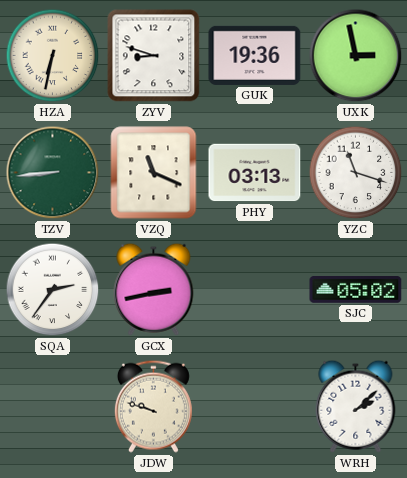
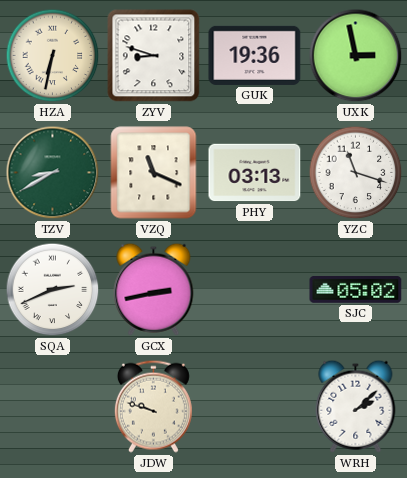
TZV: 8:44 -> 8:40
SQA: 2:36 -> 2:41
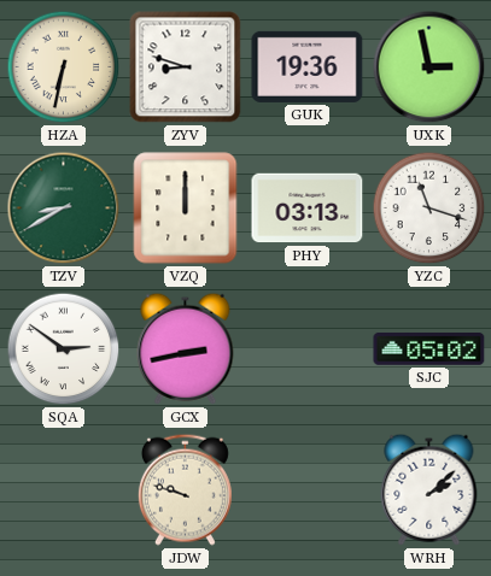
VZQ: 11:19 -> 12:00
SQA: 2:41 -> 2:51
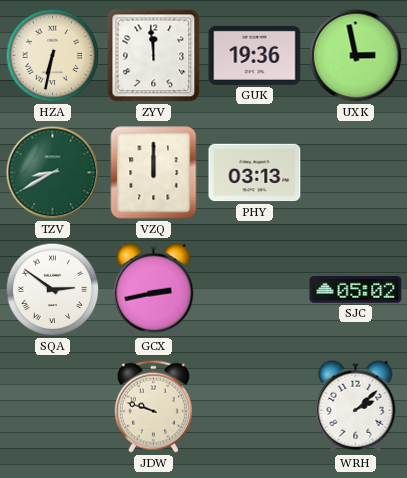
ZYV: 8:48 -> 11:59
YZC: 11:18 -> none
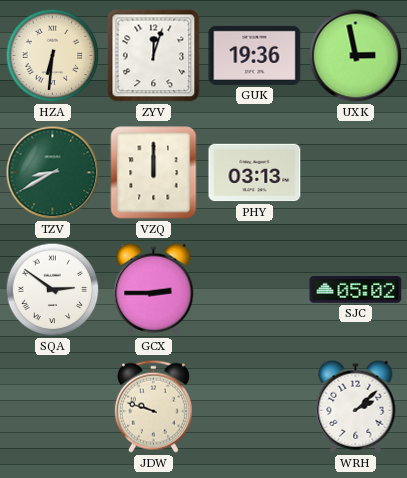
HZA: 6:32 -> 6:31
ZYV: 11:59 -> 12:03
GCX: 2:43 -> 2:45
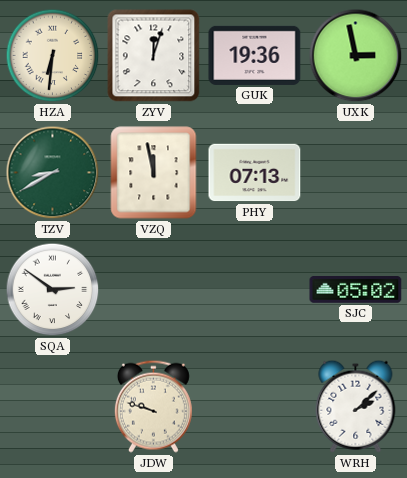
VZQ: 12:00 -> 11:58
PHY: 03:13 -> 07:13
GCX: 2:45 -> none
